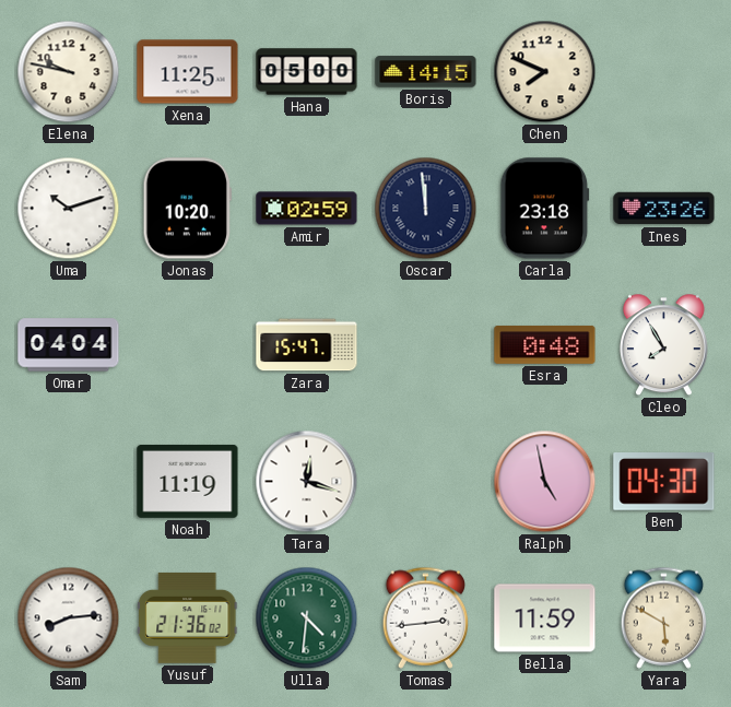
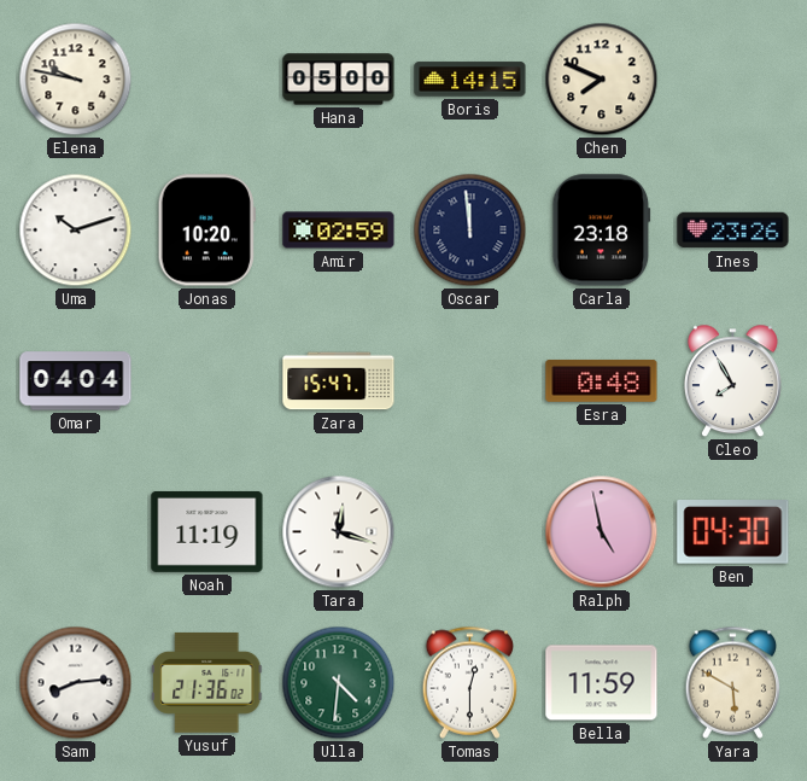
Xena: 11:25 -> none
Tomas: 2:44 -> 12:30
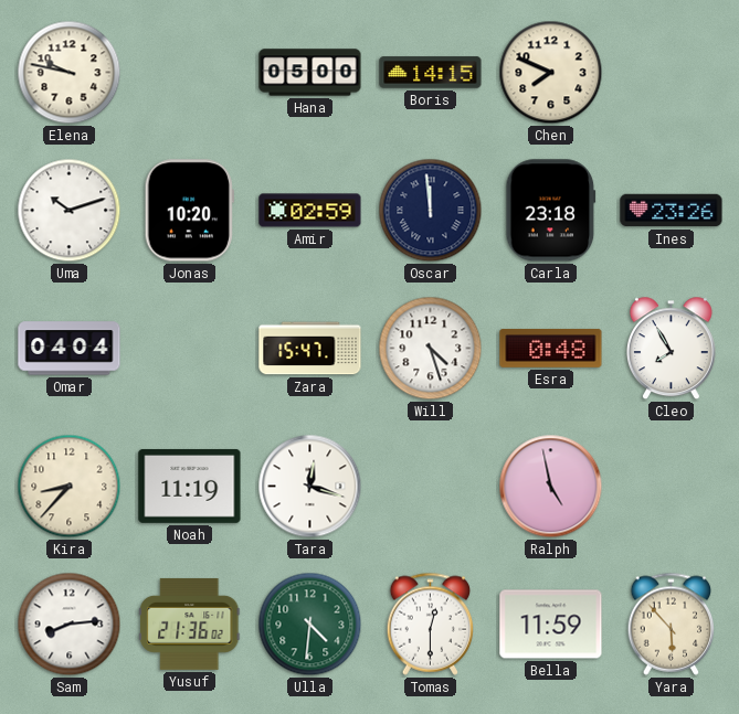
Will: none -> 4:27
Kira: none -> 8:37
Ben: 04:30 -> none
Yara: 5:50 -> 5:53
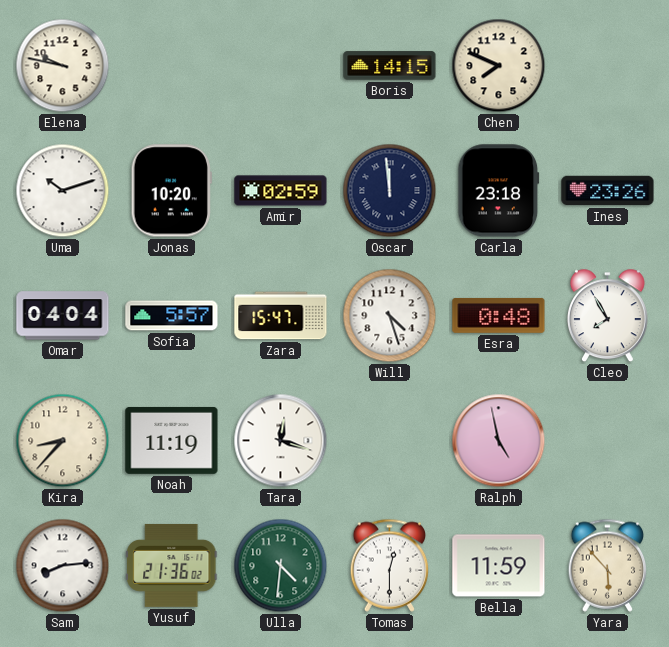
Hana: 05:00 -> none
Sofia: none -> 5:57
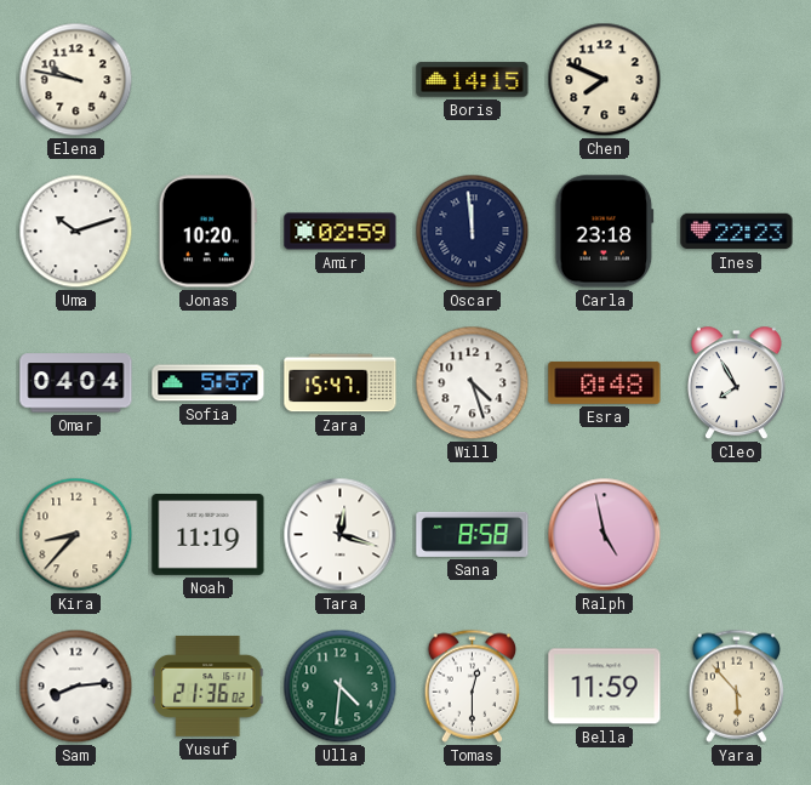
Ines: 23:26 -> 22:23
Sana: none -> 8:58
